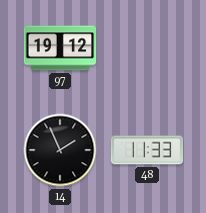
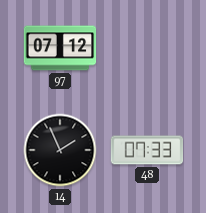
97: 19:12 -> 07:12
48: 11:33 -> 07:33
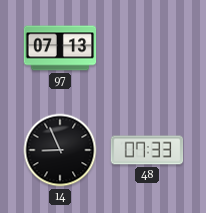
97: 07:12 -> 07:13
14: 1:56 -> 8:56
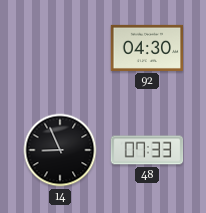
97: 07:13 -> none
92: none -> 04:30
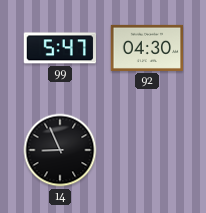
99: none -> 5:47
48: 07:33 -> none
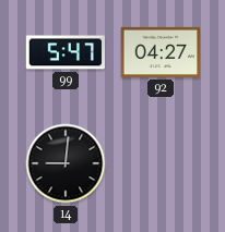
92: 04:30 -> 04:27
14: 8:56 -> 9:01
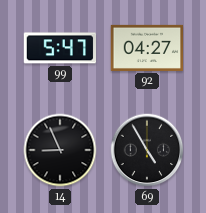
14: 9:01 -> 8:56
69: none -> 4:55
